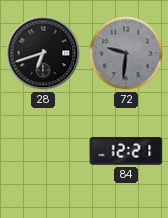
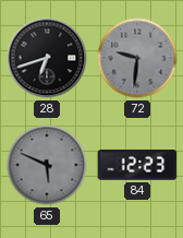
65: none -> 5:49
84: 12:21 -> 12:23
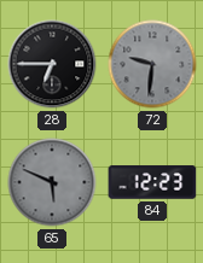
28: 6:42 -> 6:45
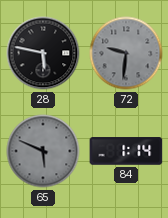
28: 6:45 -> 5:47
84: 12:23 -> 1:14
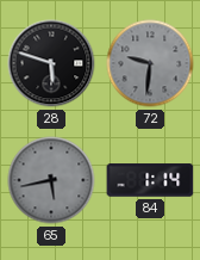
28: 5:47 -> 5:48
65: 5:49 -> 5:43
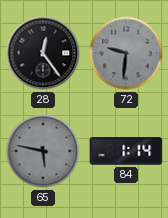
28: 5:48 -> 12:24
65: 5:43 -> 5:47
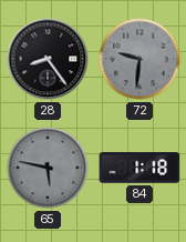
28: 12:24 -> 8:24
84: 1:14 -> 1:18
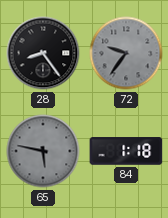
72: 9:31 -> 9:36
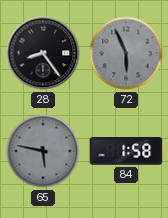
72: 9:36 -> 5:56
84: 1:18 -> 1:58
